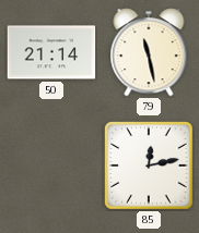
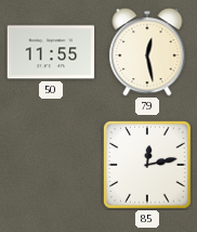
50: 21:14 -> 11:55
79: 11:28 -> 12:28
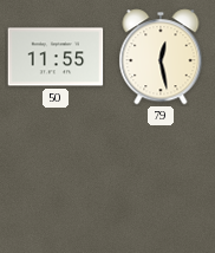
85: 12:13 -> none
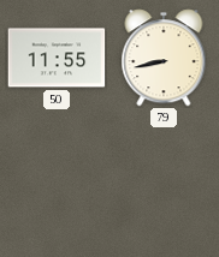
79: 12:28 -> 8:43
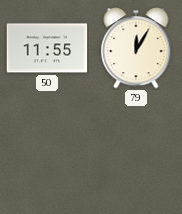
79: 8:43 -> 12:05
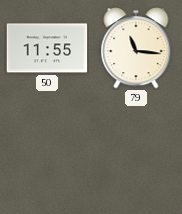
79: 12:05 -> 11:16
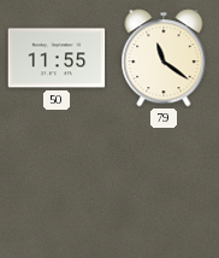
79: 11:16 -> 11:21
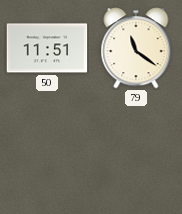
50: 11:55 -> 11:51
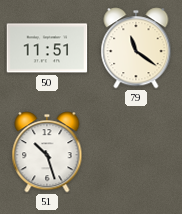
51: none -> 10:27
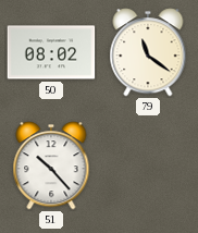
50: 11:51 -> 08:02
51: 10:27 -> 10:23
